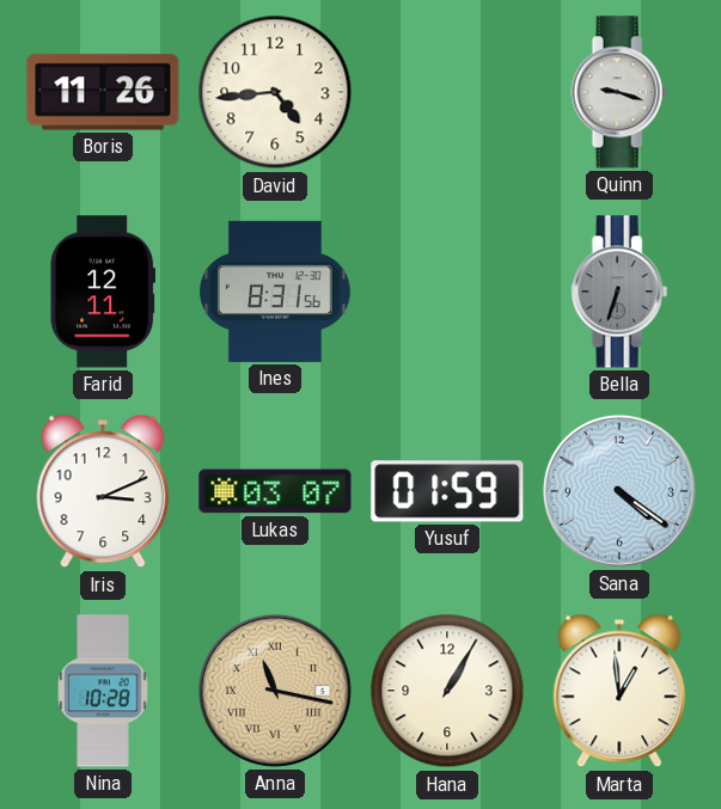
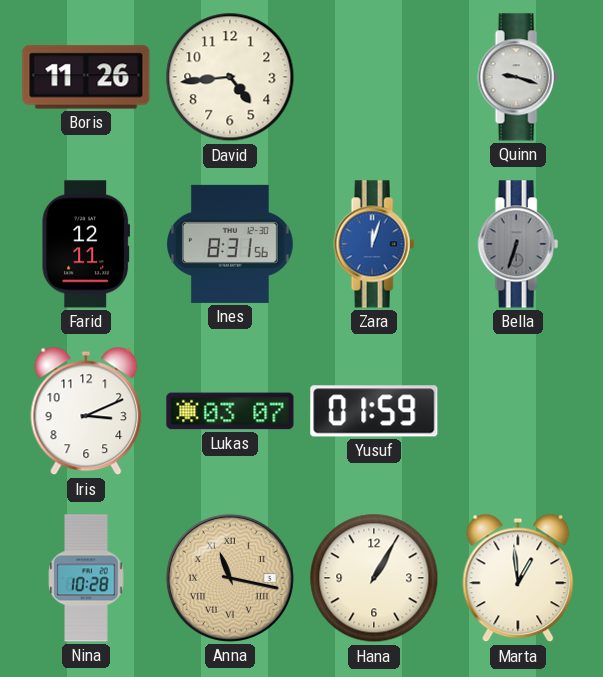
Zara: none -> 12:03
Sana: 4:21 -> none
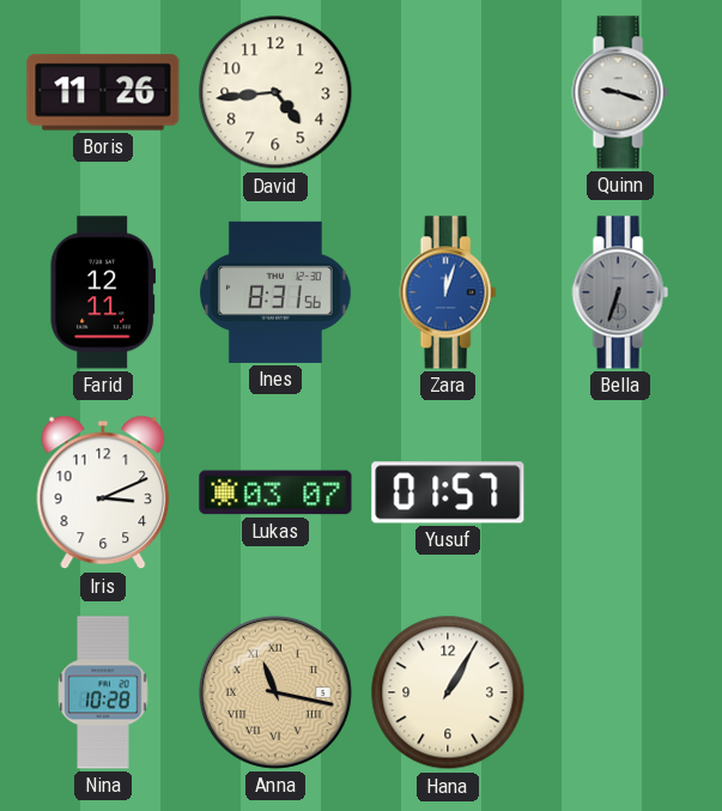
Yusuf: 01:59 -> 01:57
Marta: 12:59 -> none
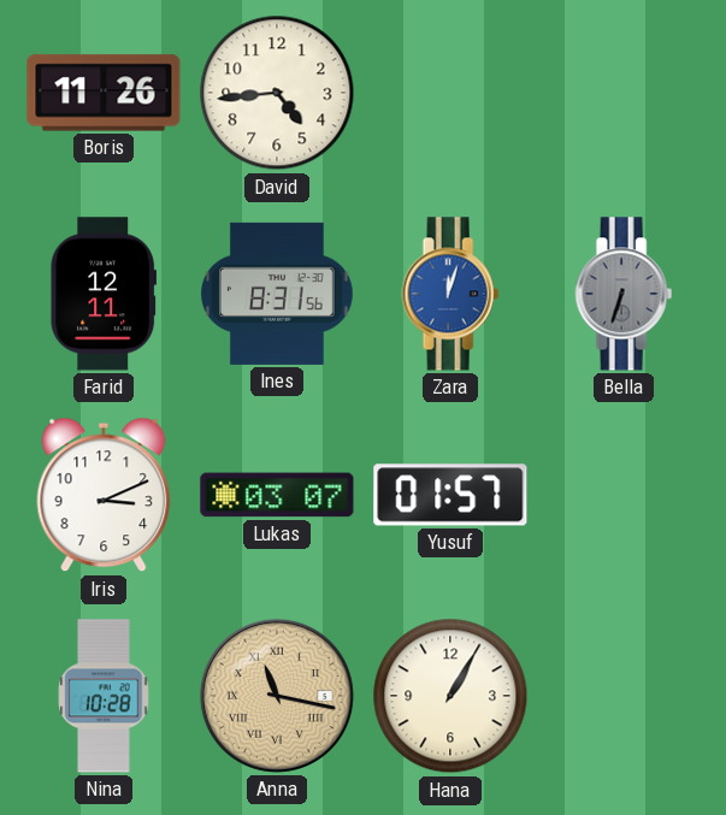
Quinn: 9:18 -> none
